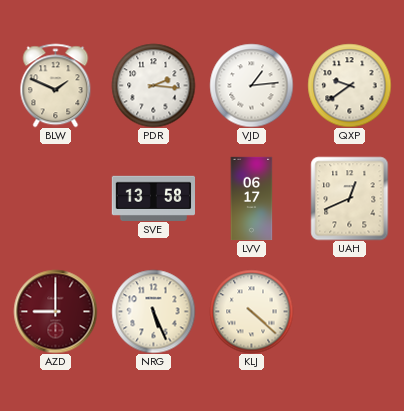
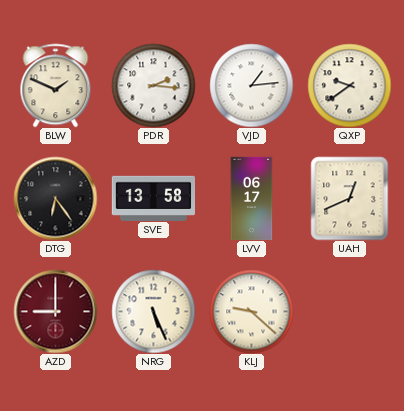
DTG: none -> 6:24
KLJ: 4:22 -> 9:22
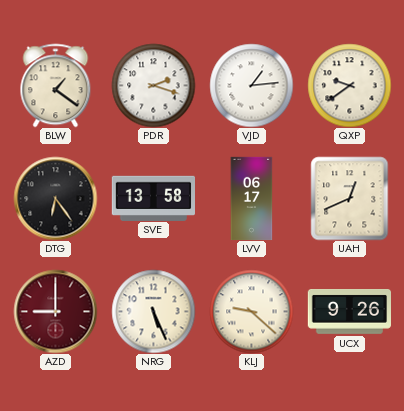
BLW: 1:49 -> 1:21
PDR: 2:16 -> 2:18
UCX: none -> 9:26
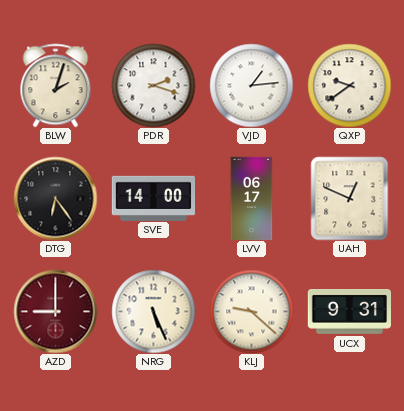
BLW: 1:21 -> 2:03
SVE: 13:58 -> 14:00
UAH: 12:41 -> 12:49
UCX: 9:26 -> 9:31
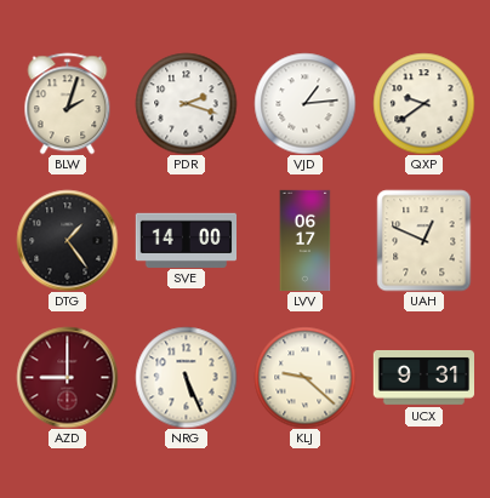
DTG: 6:24 -> 1:24
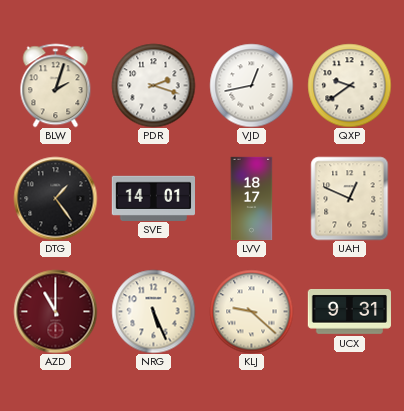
VJD: 1:14 -> 12:43
SVE: 14:00 -> 14:01
LVV: 06:17 -> 18:17
AZD: 9:00 -> 11:00
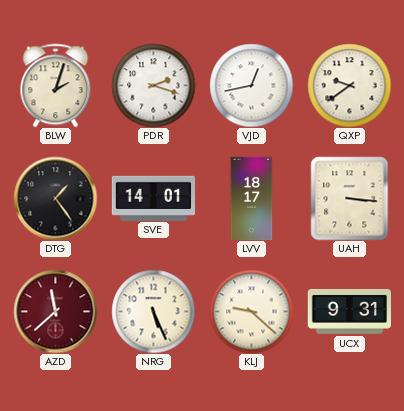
UAH: 12:49 -> 3:16
AZD: 11:00 -> 11:38
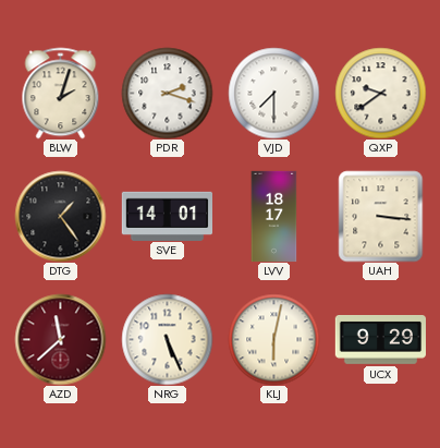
VJD: 12:43 -> 7:30
KLJ: 9:22 -> 6:02
UCX: 9:31 -> 9:29
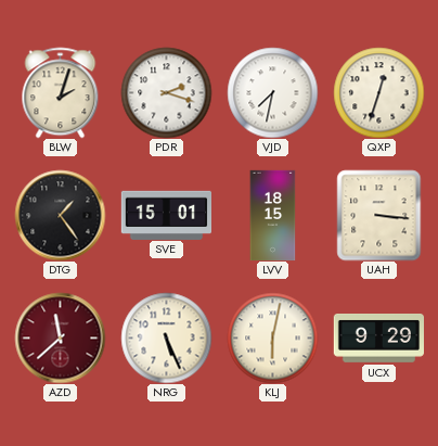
VJD: 7:30 -> 7:32
QXP: 9:39 -> 12:33
SVE: 14:01 -> 15:01
LVV: 18:17 -> 18:15
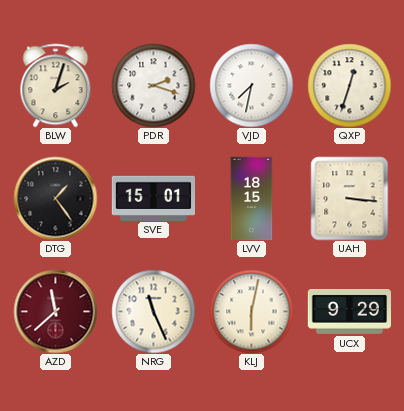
NRG: 5:26 -> 11:26
